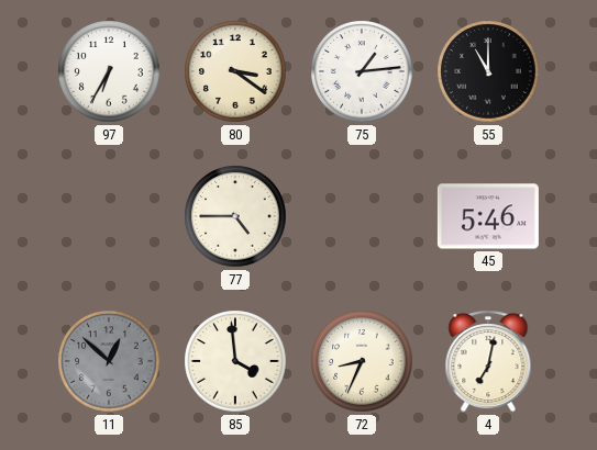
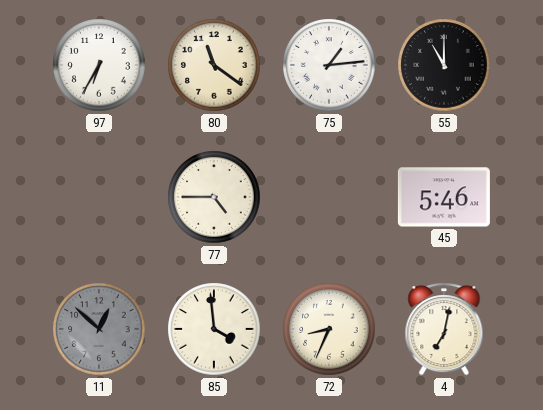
80: 3:21 -> 11:21
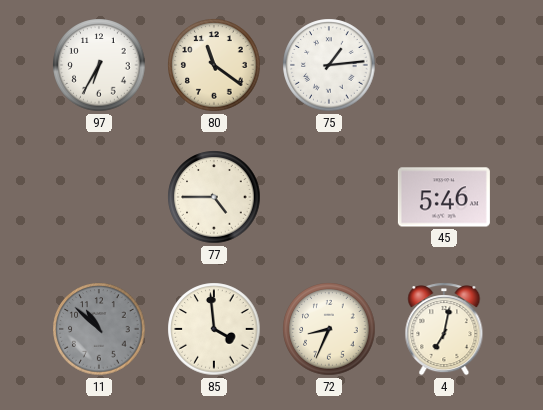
55: 11:00 -> none
11: 12:52 -> 10:52
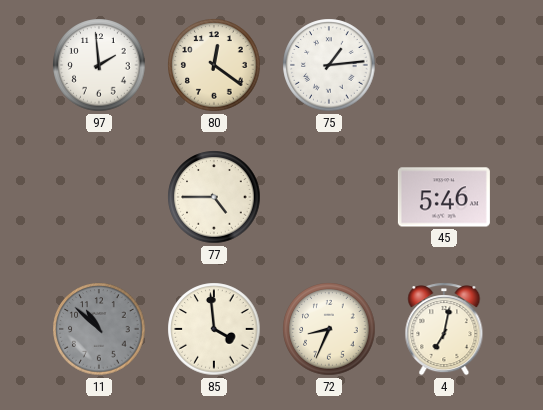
97: 6:35 -> 1:59
80: 11:21 -> 12:21
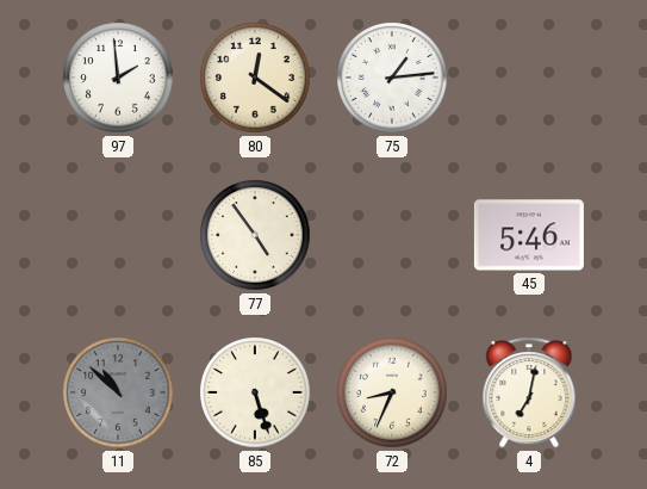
77: 4:45 -> 4:54
85: 3:59 -> 5:27
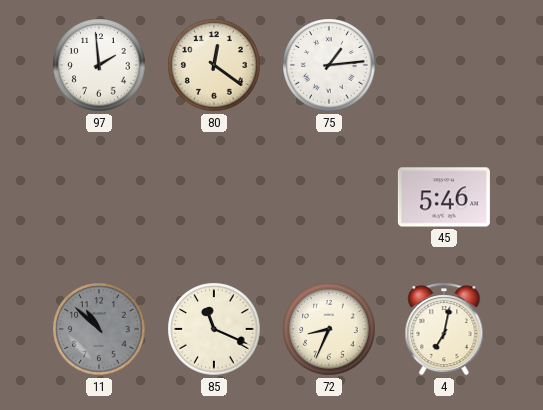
77: 4:54 -> none
85: 5:27 -> 11:19
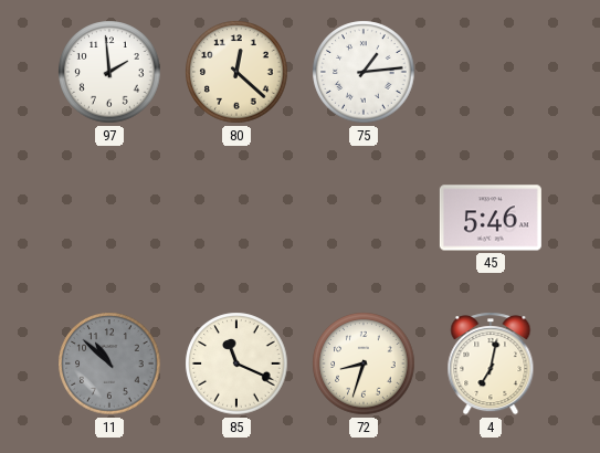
80: 12:21 -> 12:22
72: 8:34 -> 8:33
